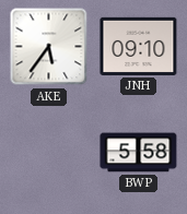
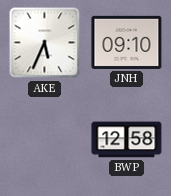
AKE: 5:36 -> 5:34
BWP: 5:58 -> 12:58
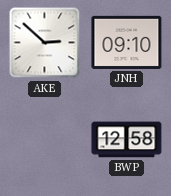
AKE: 5:34 -> 2:52
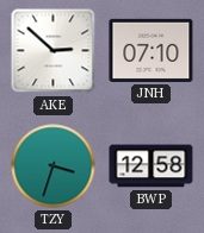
JNH: 09:10 -> 07:10
TZY: none -> 3:33
